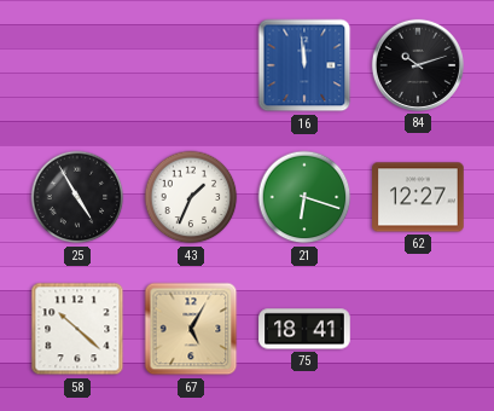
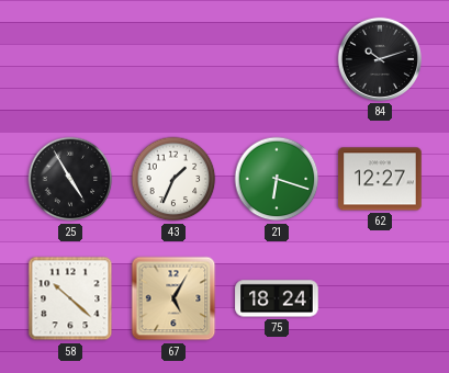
16: 11:59 -> none
75: 18:41 -> 18:24
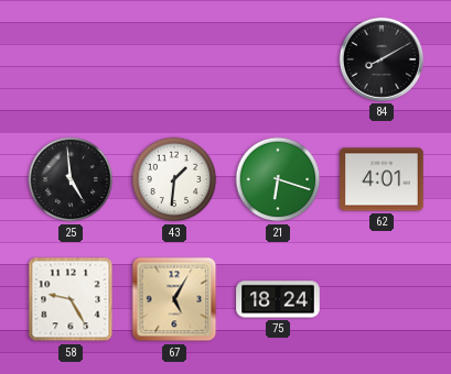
84: 10:12 -> 8:10
25: 4:55 -> 4:59
43: 1:34 -> 1:31
62: 12:27 -> 4:01
58: 10:22 -> 9:25
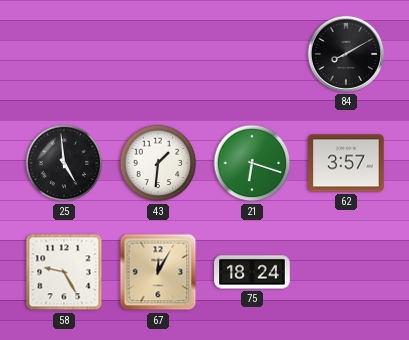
62: 4:01 -> 3:57
67: 5:05 -> 12:05
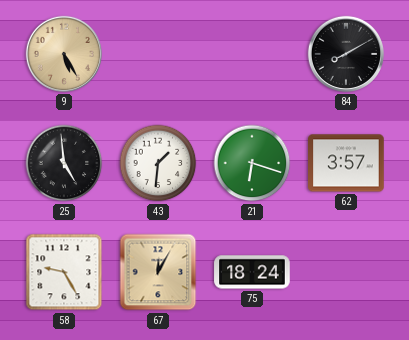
9: none -> 5:25
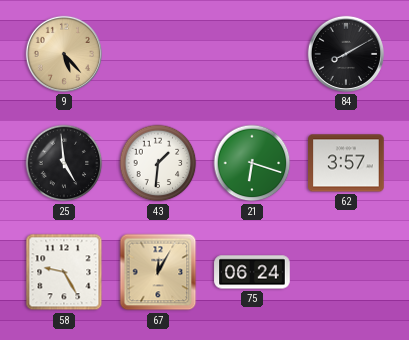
9: 5:25 -> 5:23
75: 18:24 -> 06:24
